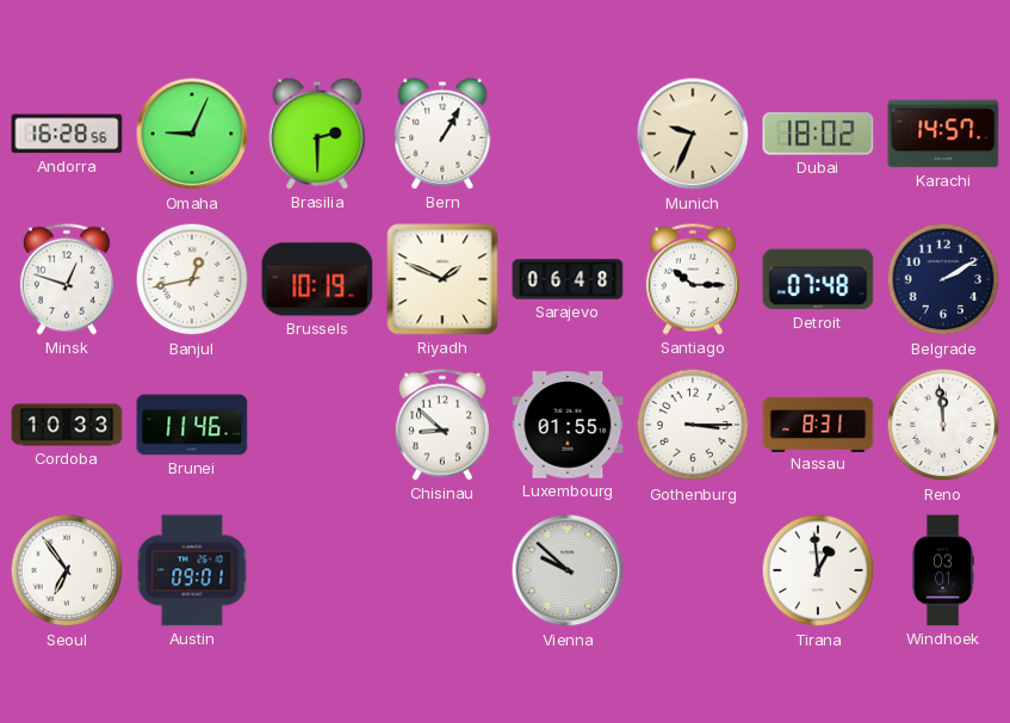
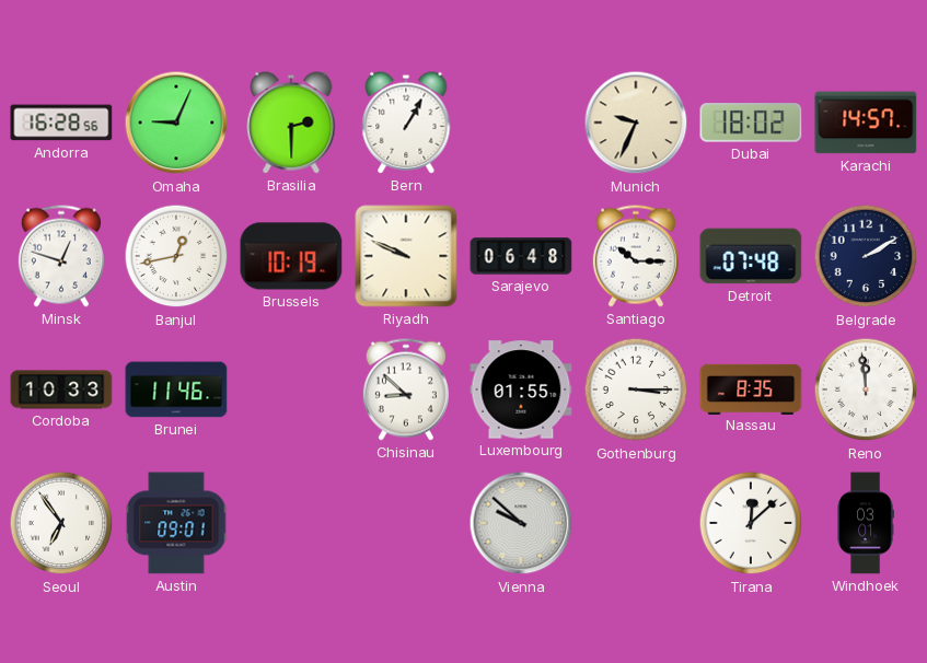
Riyadh: 1:49 -> 9:49
Nassau: 8:31 -> 8:35
Tirana: 12:59 -> 12:08
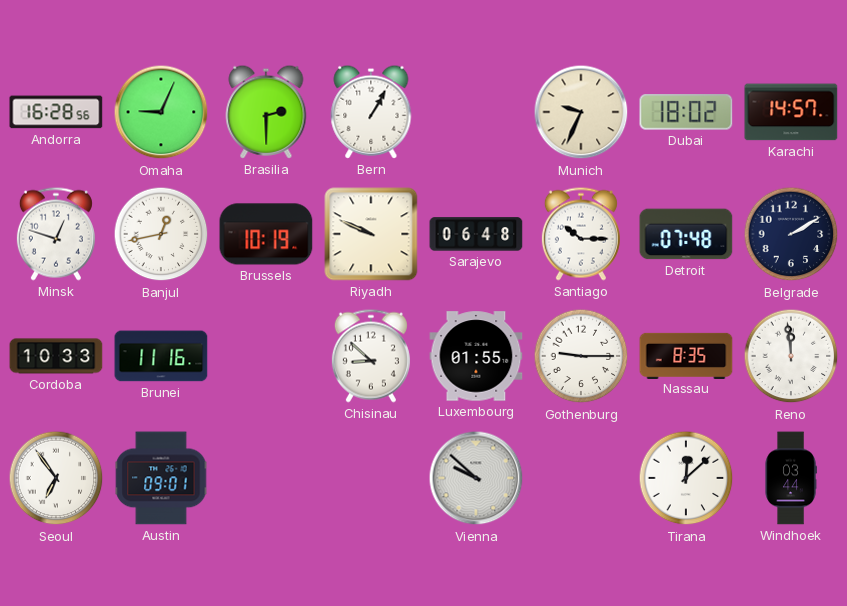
Brunei: 11:46 -> 11:16
Gothenburg: 3:15 -> 9:15
Windhoek: 03:01 -> 03:44
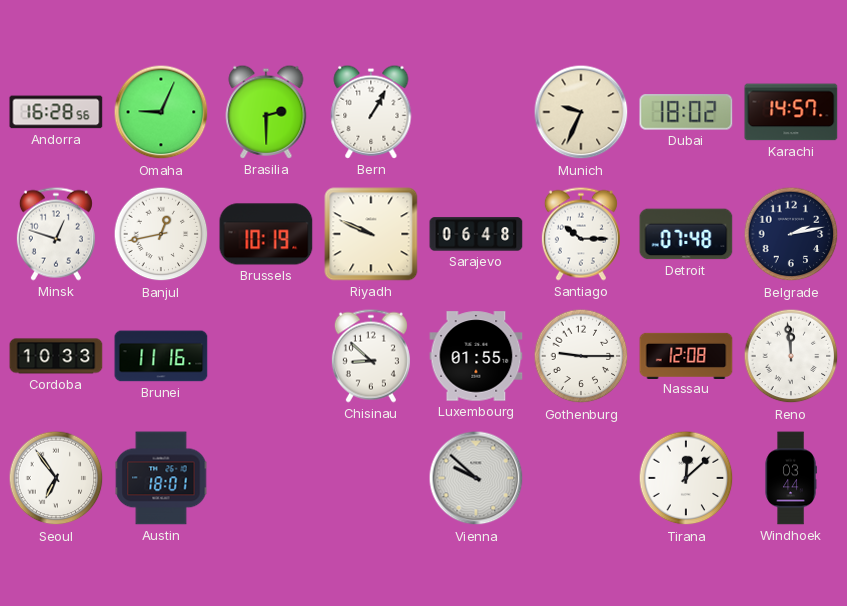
Belgrade: 2:10 -> 2:13
Nassau: 8:35 -> 12:08
Austin: 09:01 -> 18:01
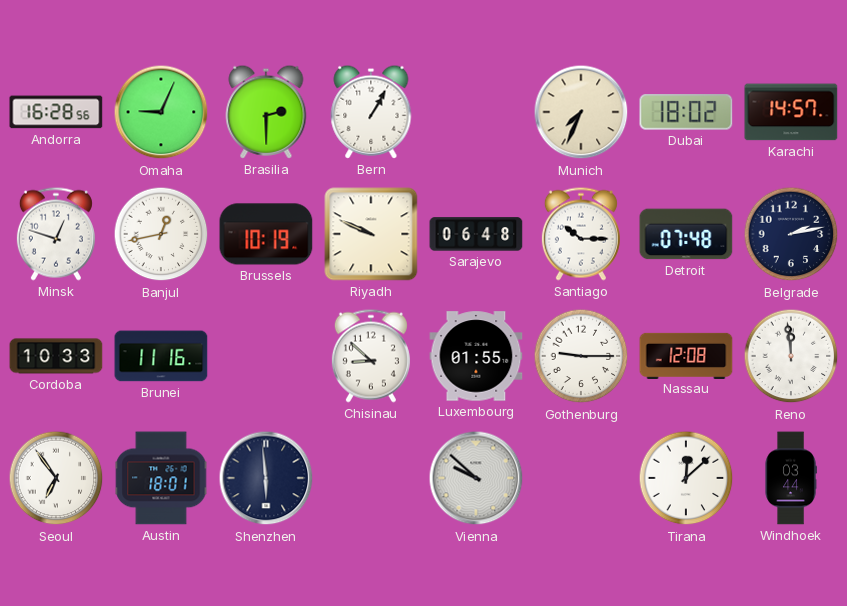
Munich: 9:34 -> 7:34
Shenzhen: none -> 5:59
